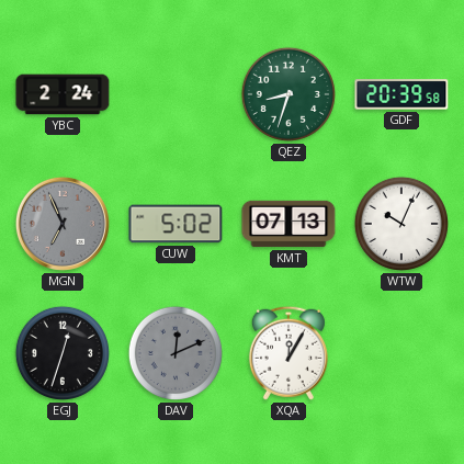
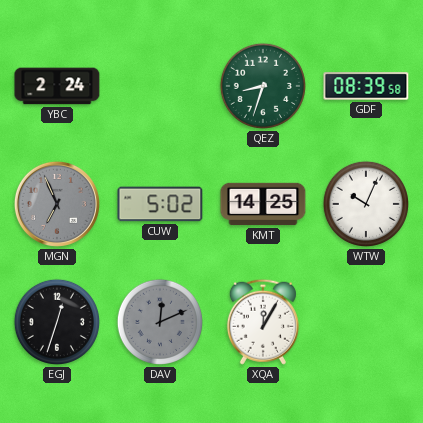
GDF: 20:39 -> 08:39
KMT: 07:13 -> 14:25
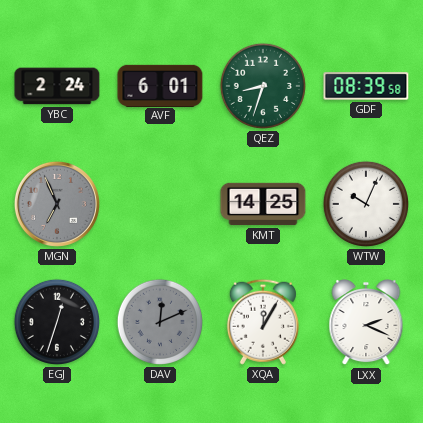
AVF: none -> 6:01
CUW: 5:02 -> none
LXX: none -> 2:19
